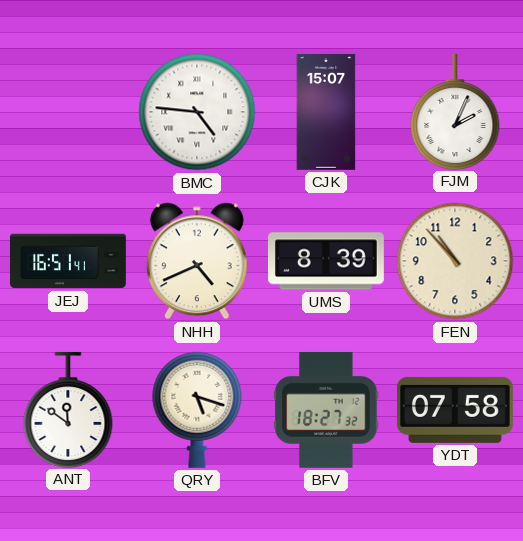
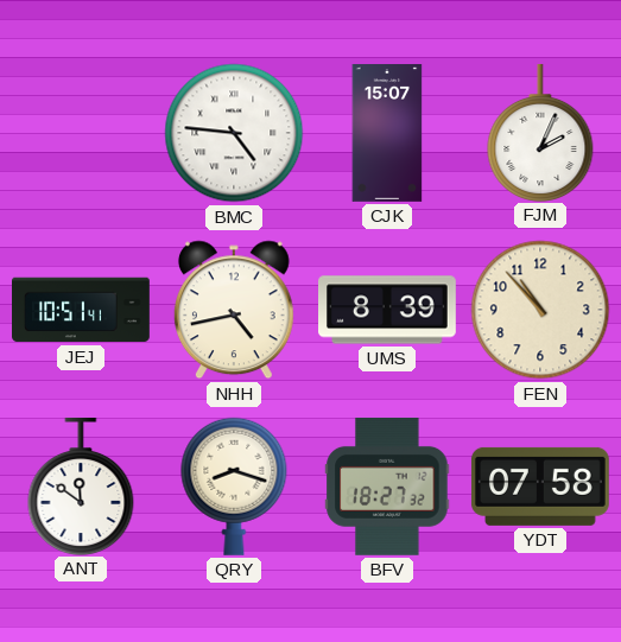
JEJ: 16:51 -> 10:51
NHH: 4:41 -> 4:43
QRY: 5:18 -> 8:18
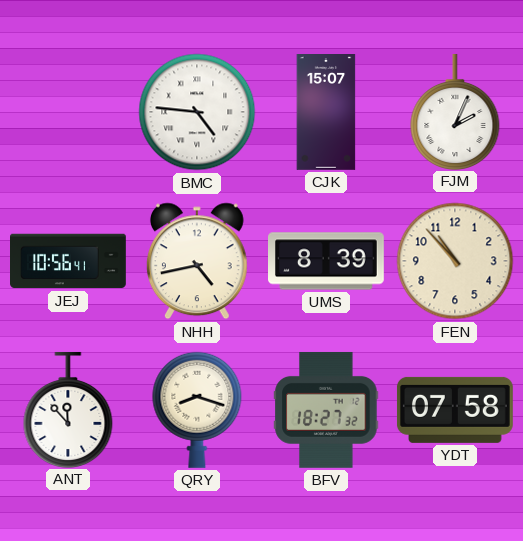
JEJ: 10:51 -> 10:56
ANT: 11:51 -> 11:53
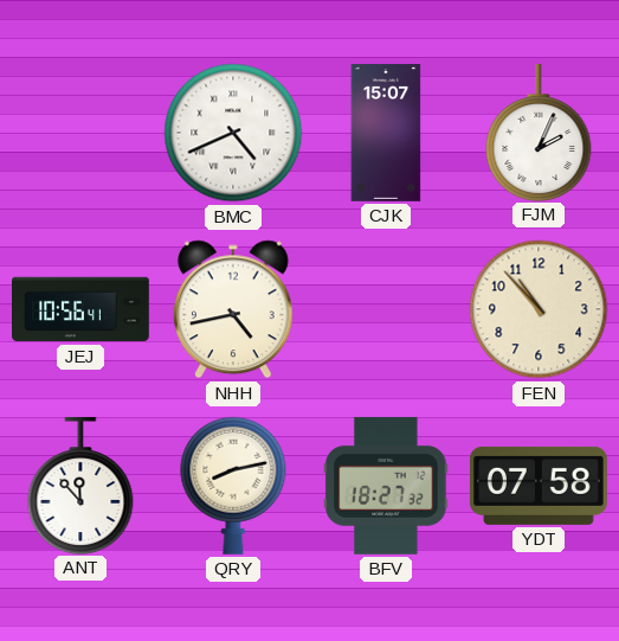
BMC: 4:46 -> 4:41
UMS: 8:39 -> none
QRY: 8:18 -> 8:13
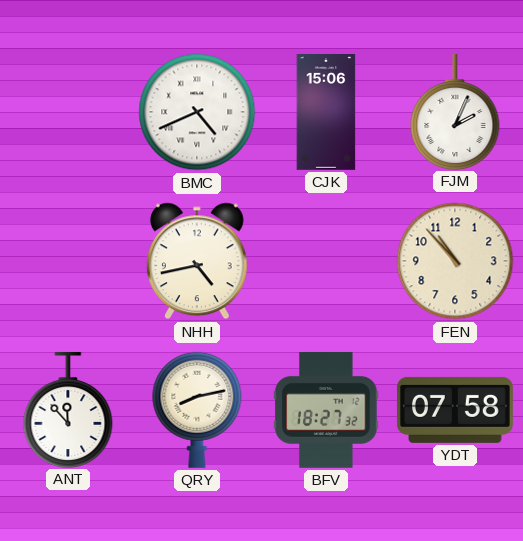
CJK: 15:07 -> 15:06
JEJ: 10:56 -> none
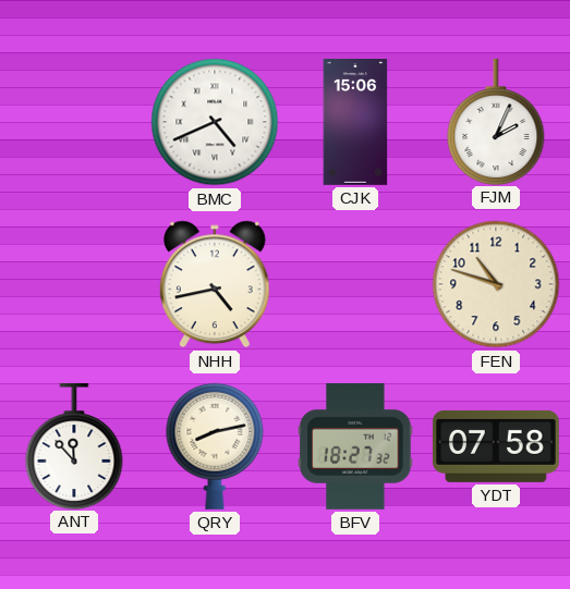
FEN: 10:53 -> 10:48
